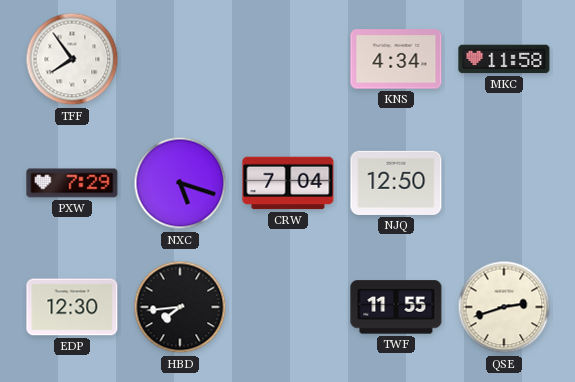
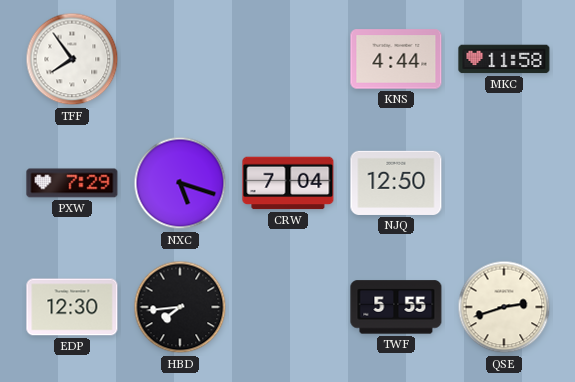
KNS: 4:34 -> 4:44
TWF: 11:55 -> 5:55
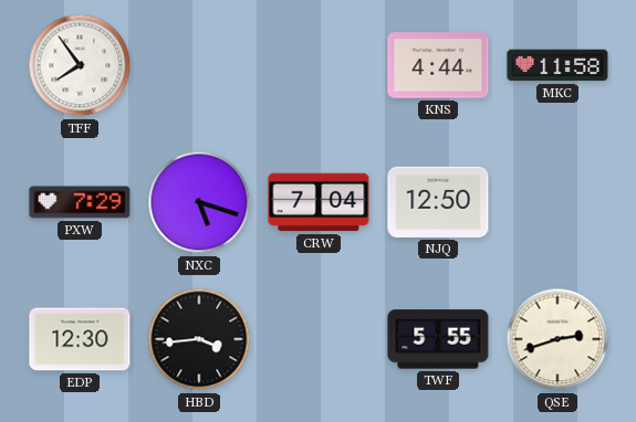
HBD: 7:44 -> 3:44
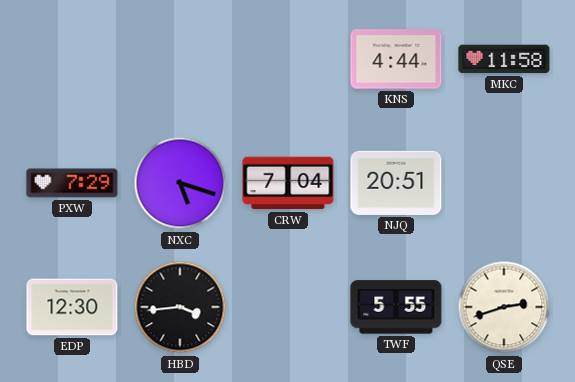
TFF: 7:54 -> none
NJQ: 12:50 -> 20:51
